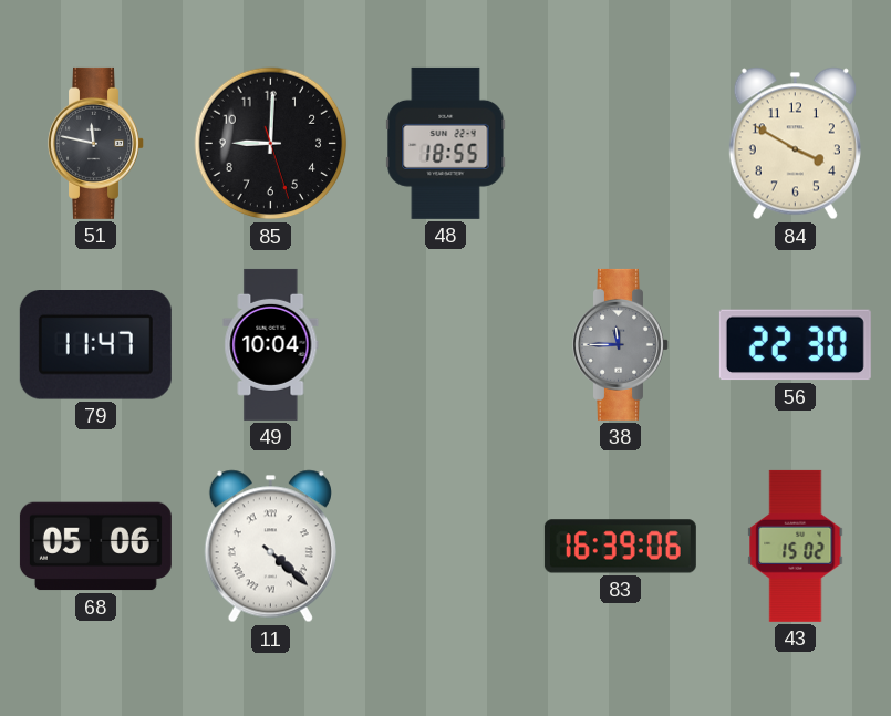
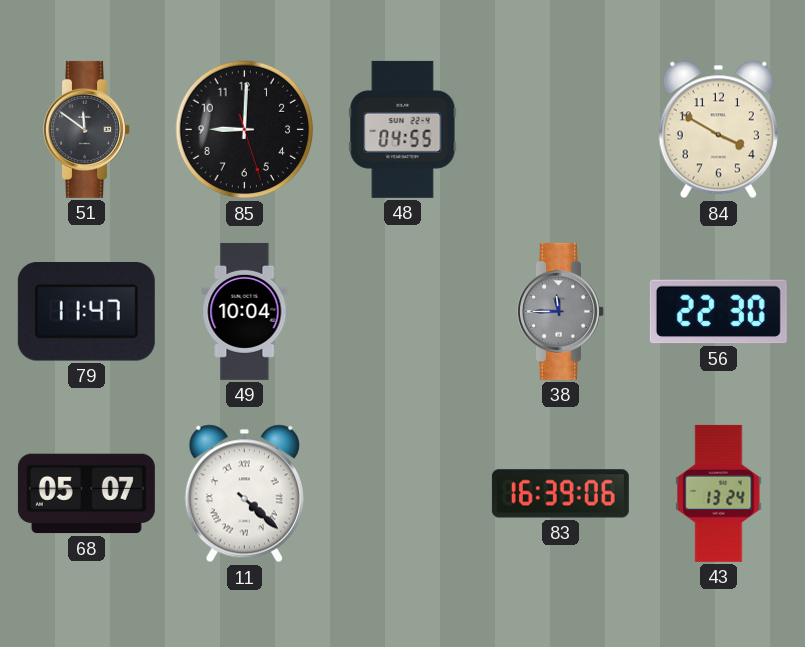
51: 11:47 -> 11:51
48: 18:55 -> 04:55
68: 05:06 -> 05:07
43: 15:02 -> 13:24
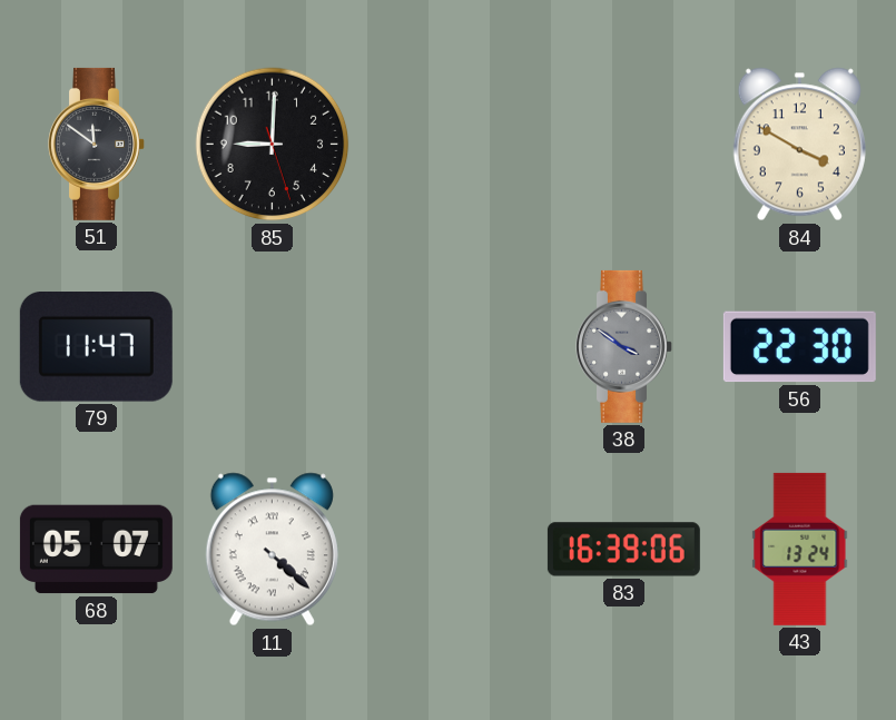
48: 04:55 -> none
49: 10:04 -> none
38: 11:45 -> 3:51
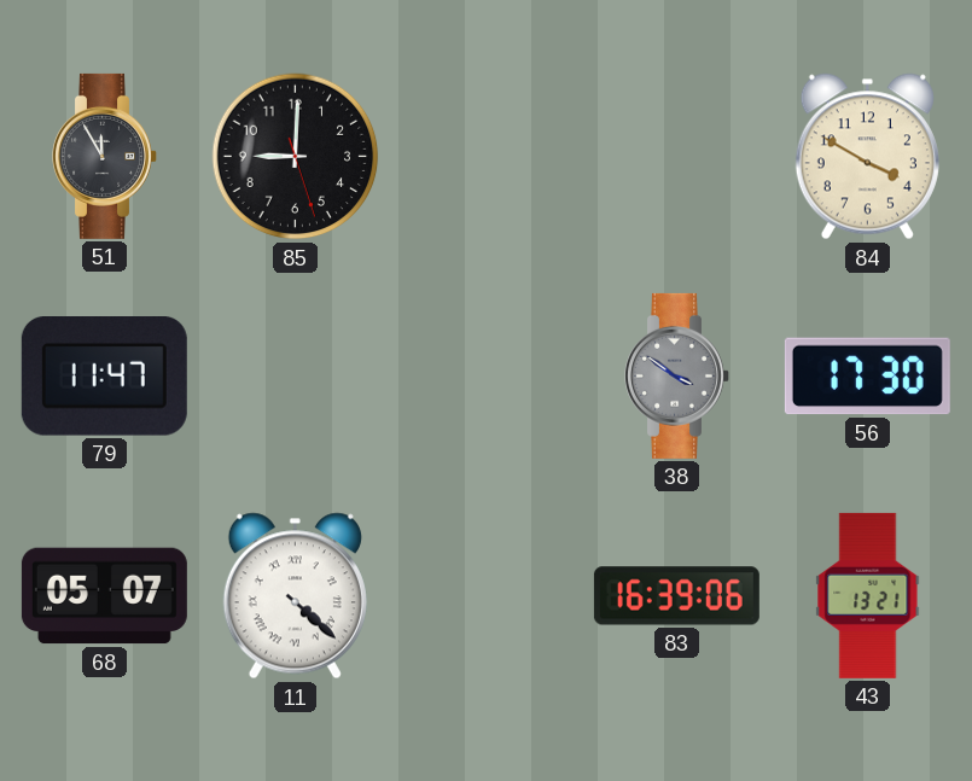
51: 11:51 -> 11:55
56: 22:30 -> 17:30
43: 13:24 -> 13:21
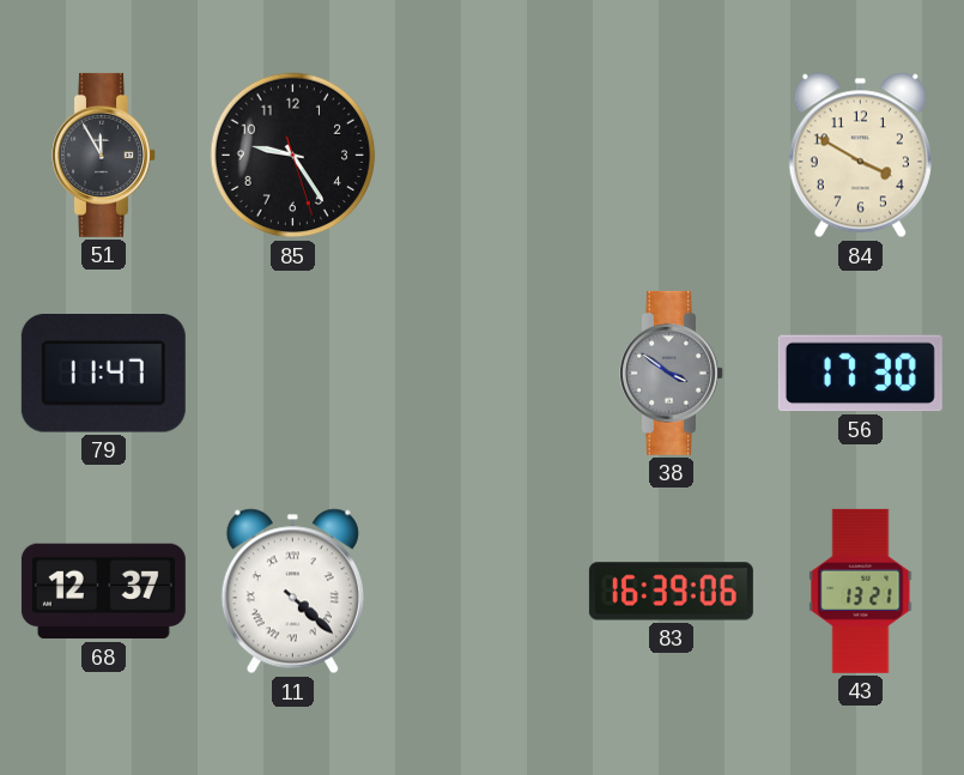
85: 9:00 -> 9:24
68: 05:07 -> 12:37
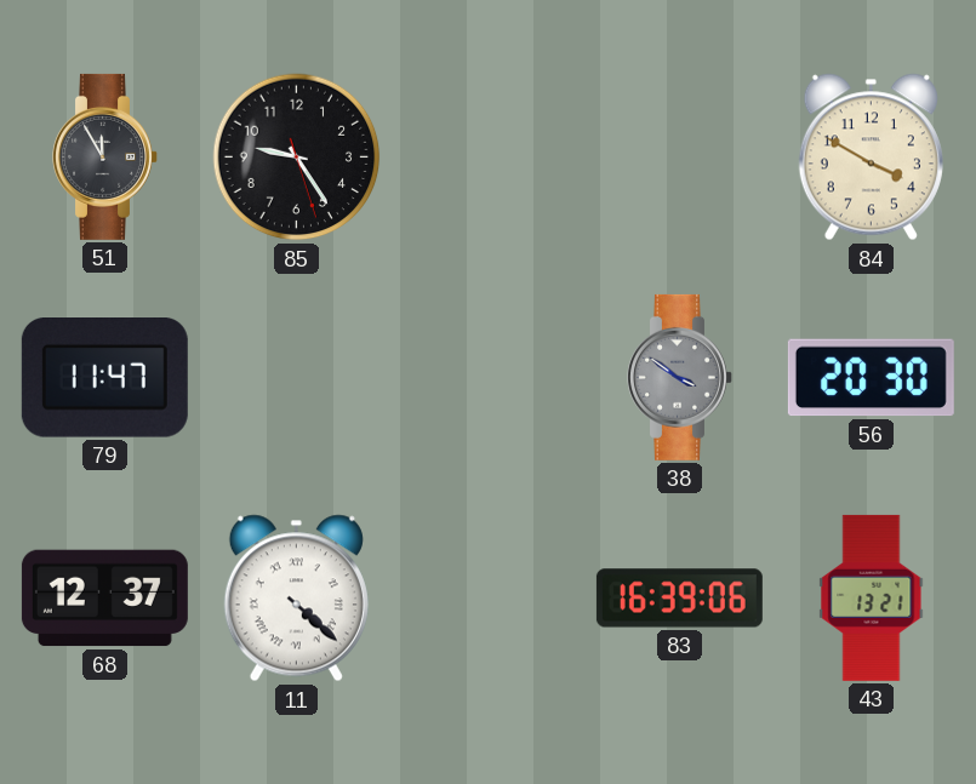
56: 17:30 -> 20:30
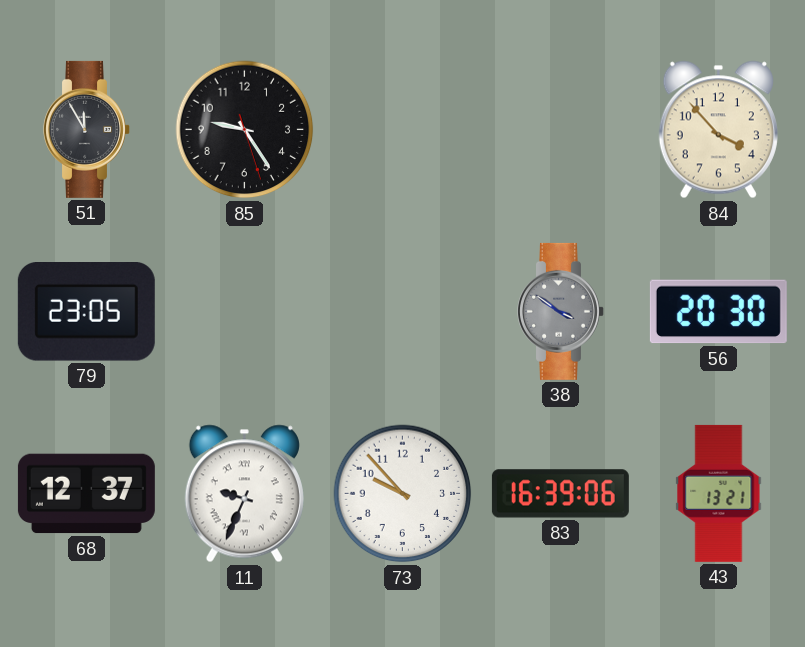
84: 3:50 -> 3:53
79: 11:47 -> 23:05
11: 4:22 -> 9:34
73: none -> 9:53
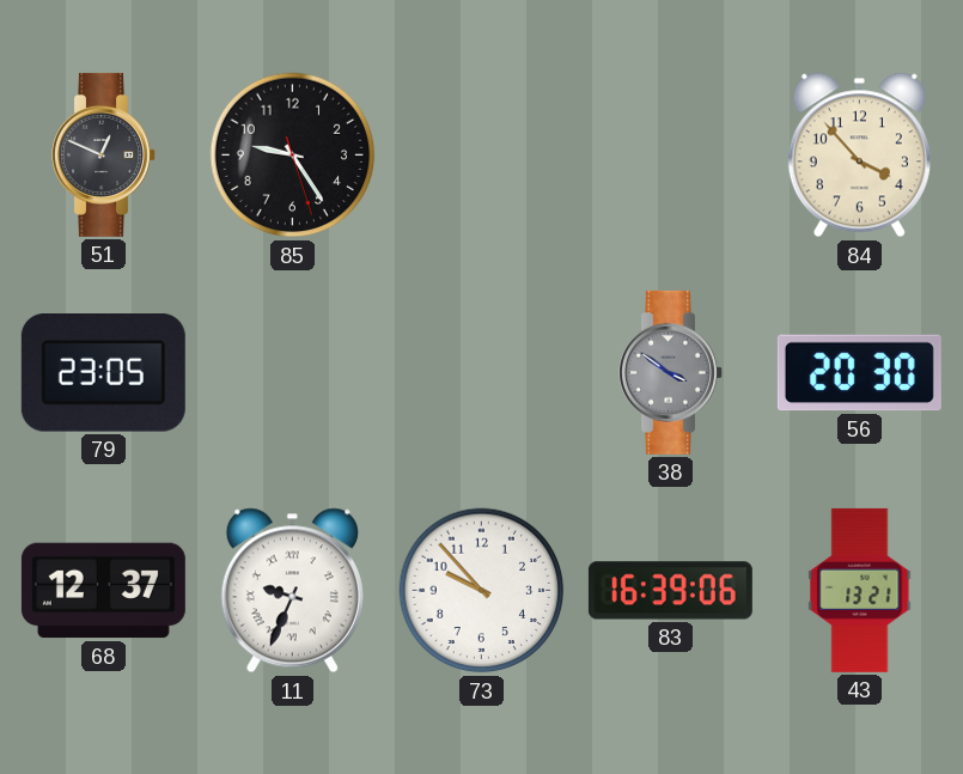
51: 11:55 -> 12:49
